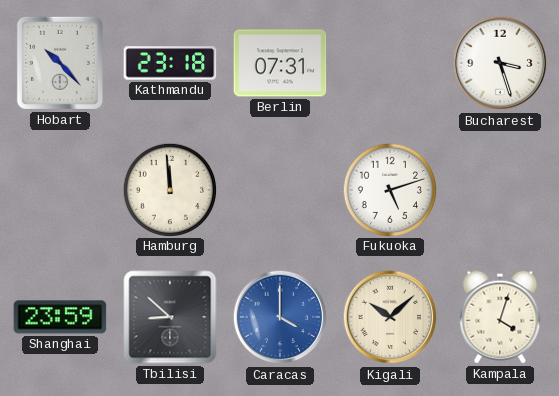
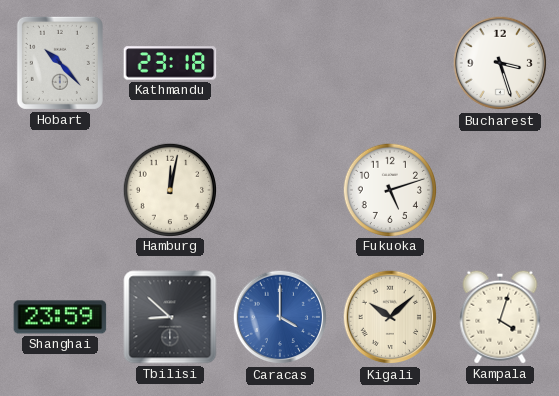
Berlin: 07:31 -> none
Hamburg: 11:59 -> 12:02
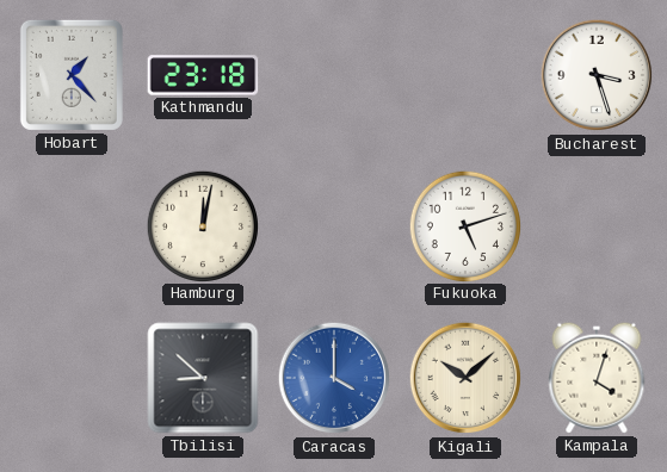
Hobart: 10:23 -> 1:23
Shanghai: 23:59 -> none
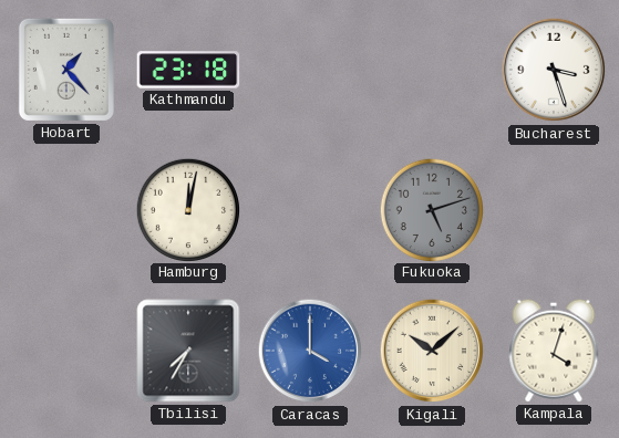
Fukuoka dial: white -> grey
Tbilisi: 8:52 -> 7:35
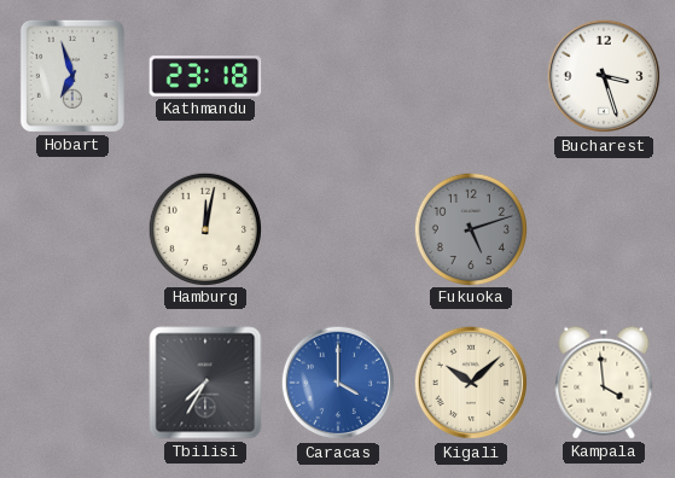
Hobart: 1:23 -> 6:57
Kampala: 4:03 -> 3:59
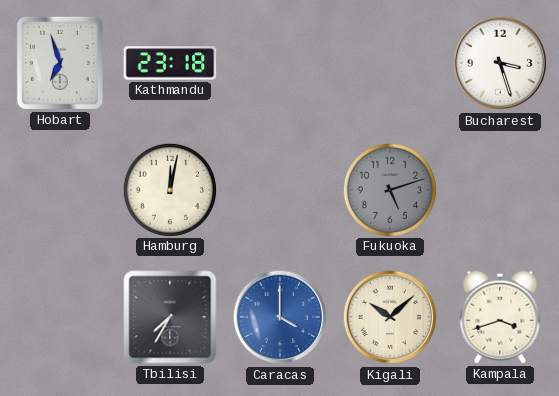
Kampala: 3:59 -> 3:42
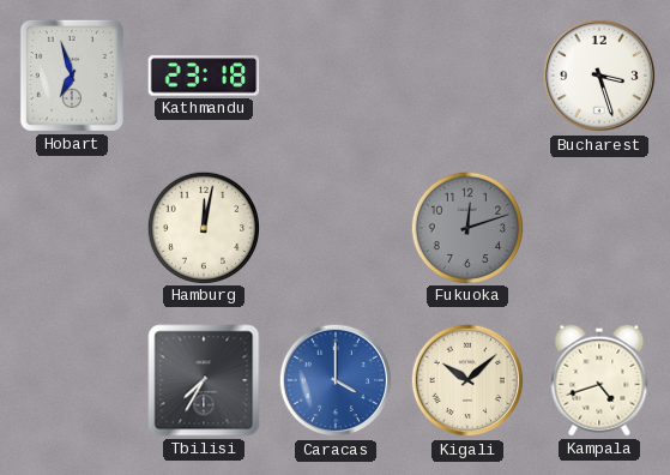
Fukuoka: 5:12 -> 12:12
Kampala: 3:42 -> 4:42
